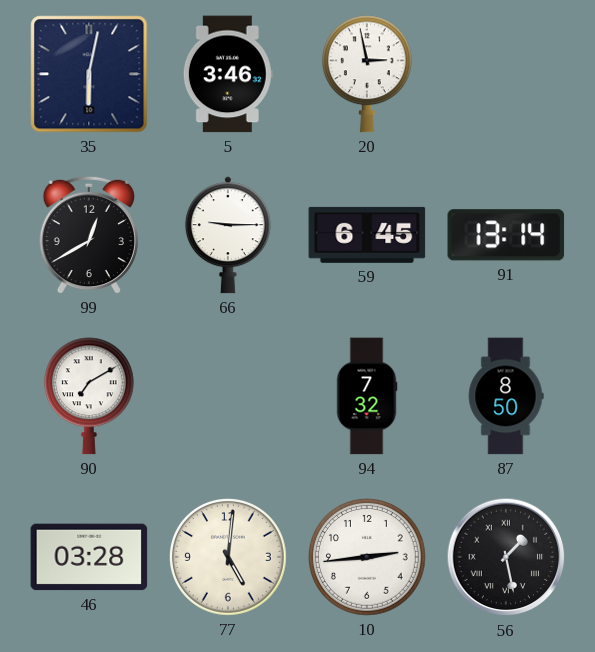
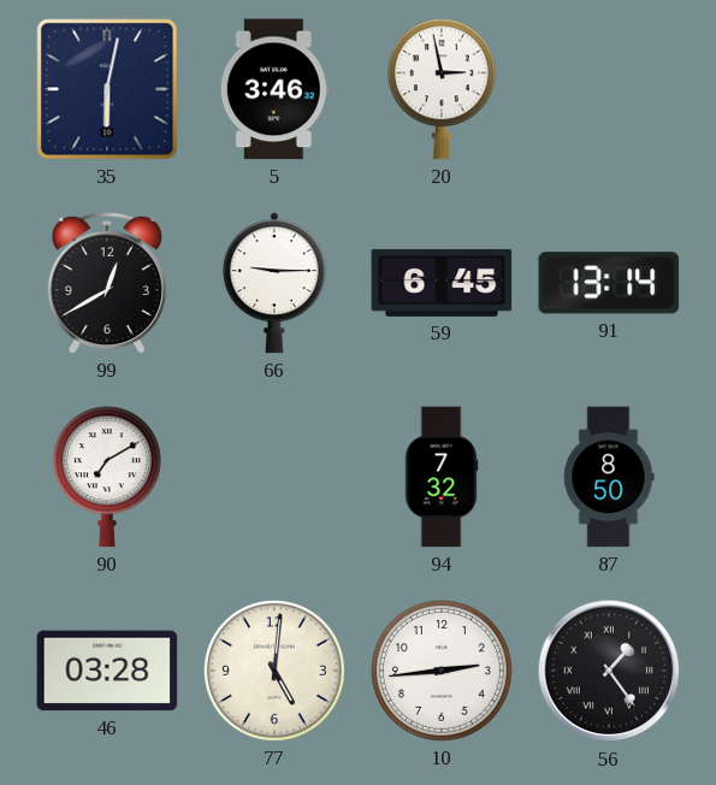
56: 1:28 -> 1:24
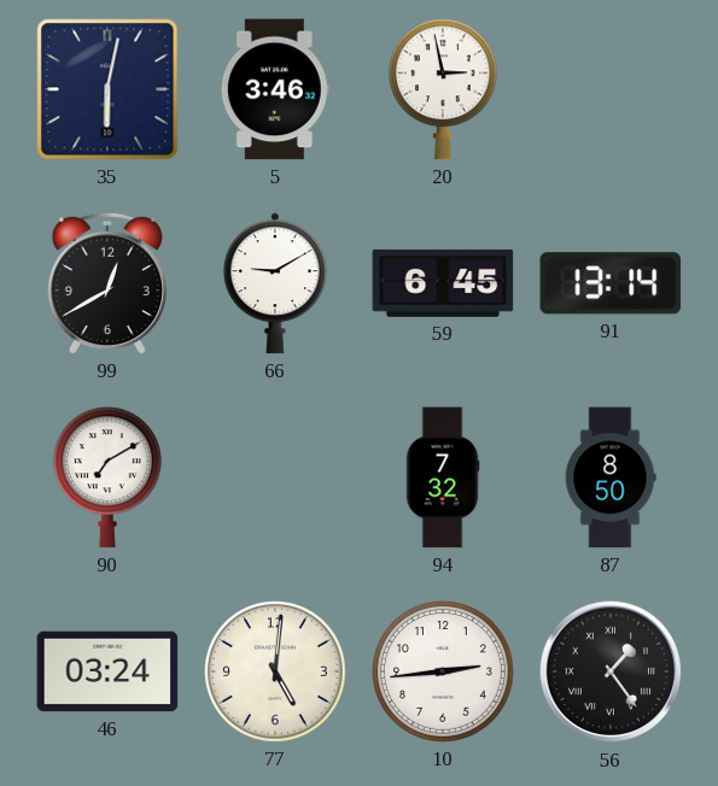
66: 9:15 -> 9:10
46: 03:28 -> 03:24
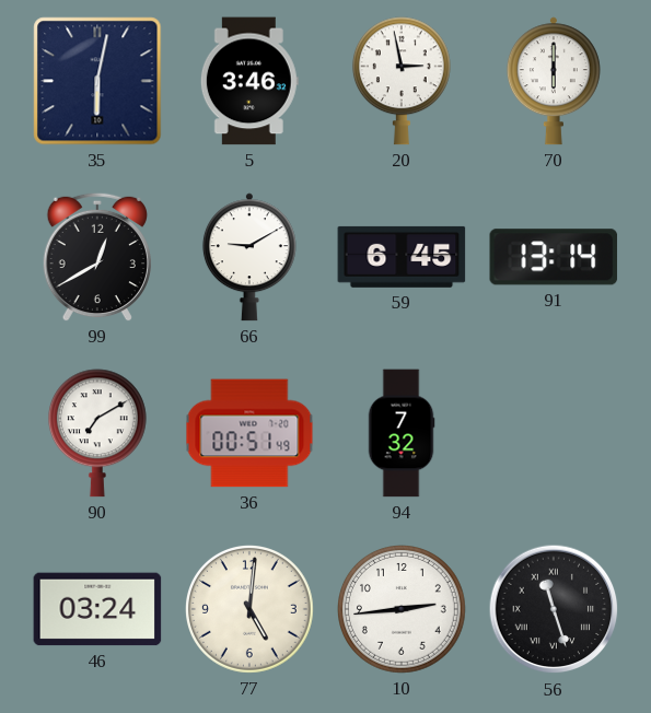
70: none -> 6:00
36: none -> 00:51
87: 8:50 -> none
56: 1:24 -> 11:27
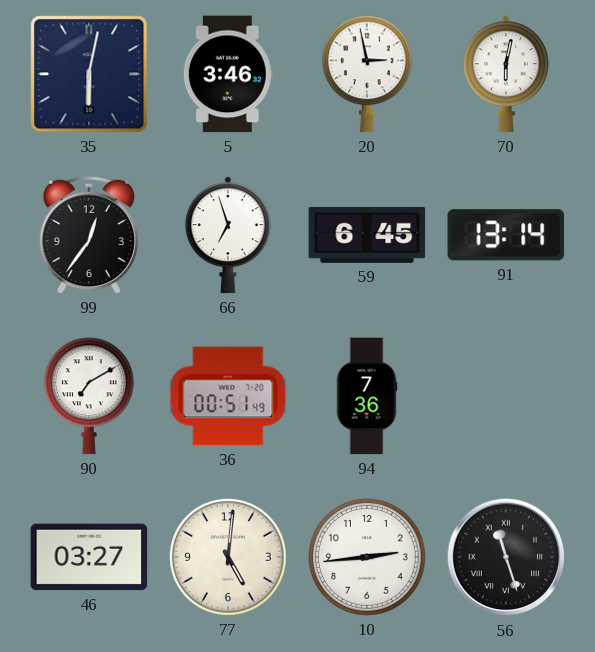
70: 6:00 -> 6:02
99: 12:40 -> 12:36
66: 9:10 -> 6:57
94: 7:32 -> 7:36
46: 03:24 -> 03:27
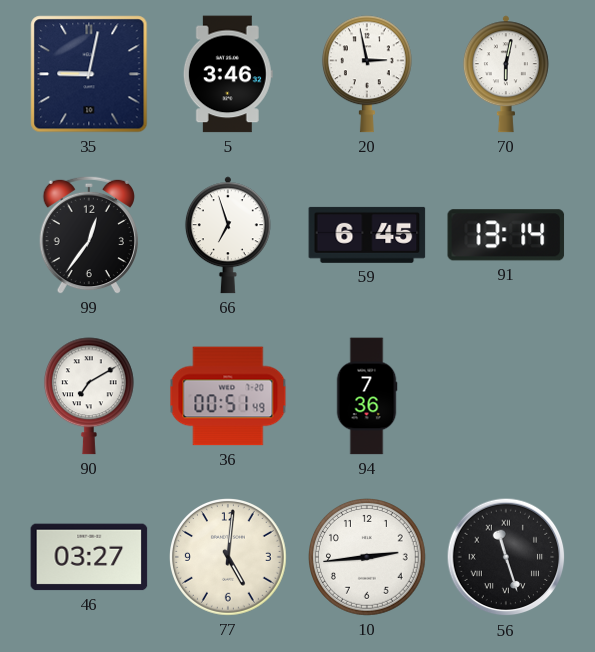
35: 6:02 -> 9:02
